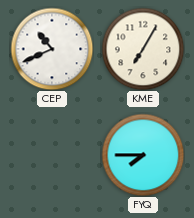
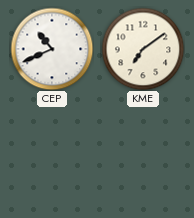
KME: 7:05 -> 7:09
FYQ: 7:45 -> none
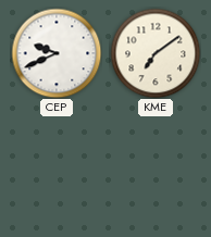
CEP: 10:41 -> 9:41
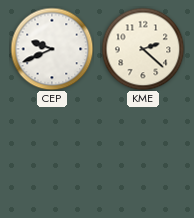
KME: 7:09 -> 2:22
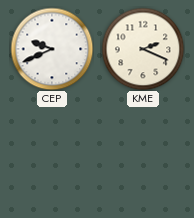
KME: 2:22 -> 2:19
